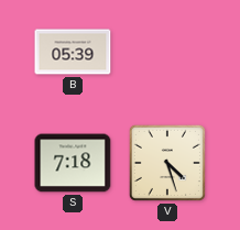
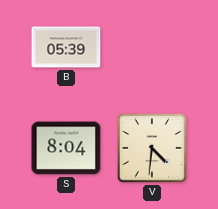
S: 7:18 -> 8:04
V: 4:27 -> 4:31
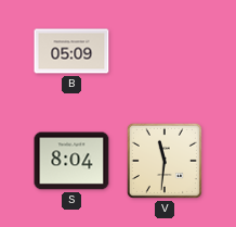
B: 05:39 -> 05:09
V: 4:31 -> 11:31
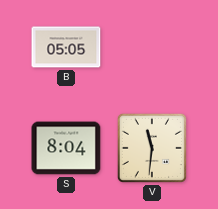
B: 05:09 -> 05:05
